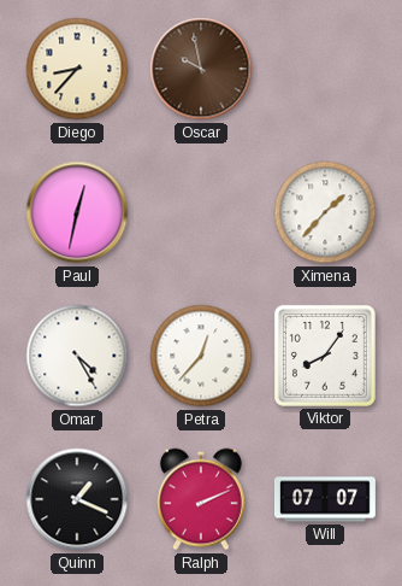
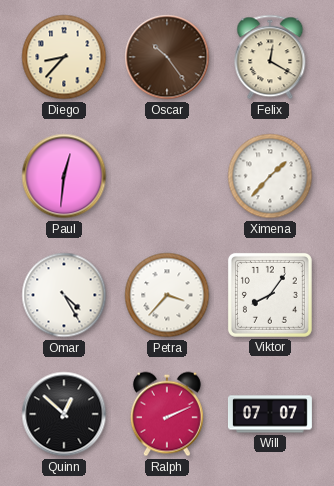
Oscar: 9:58 -> 10:24
Felix: none -> 12:20
Paul: 12:32 -> 12:31
Petra: 12:37 -> 3:37
Quinn: 1:19 -> 12:52
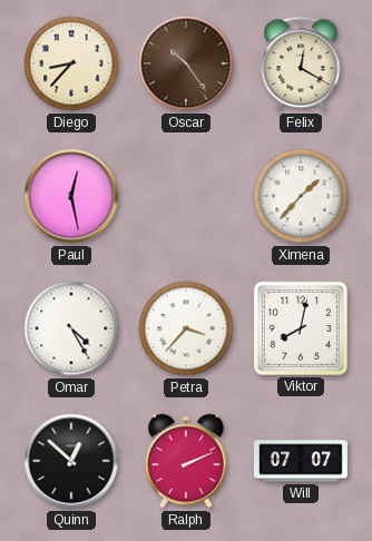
Paul: 12:31 -> 12:28
Viktor: 8:06 -> 8:02
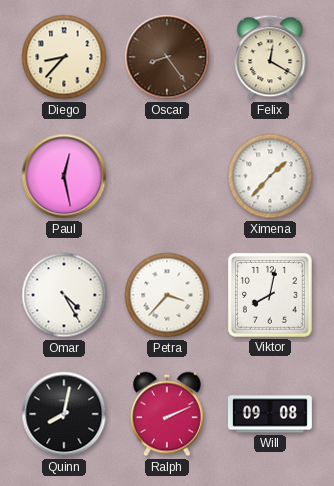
Oscar: 10:24 -> 8:24
Quinn: 12:52 -> 8:02
Will: 07:07 -> 09:08
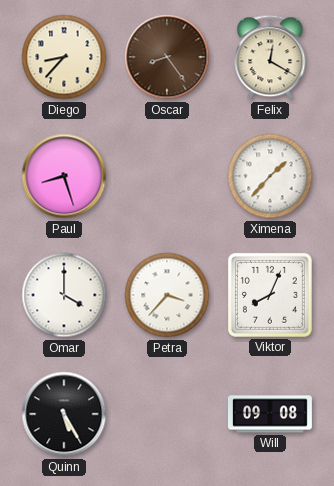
Paul: 12:28 -> 8:27
Omar: 4:25 -> 4:00
Viktor: 8:02 -> 8:04
Quinn: 8:02 -> 5:25
Ralph: 2:11 -> none
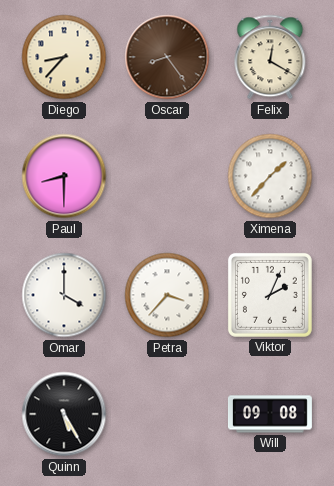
Paul: 8:27 -> 8:30
Viktor: 8:04 -> 2:04
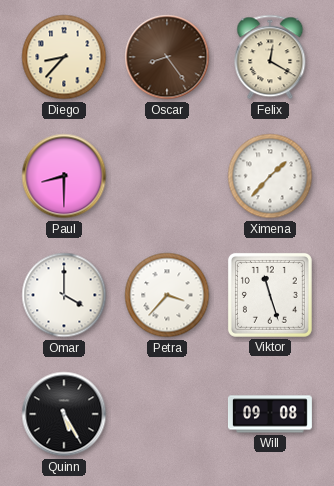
Viktor: 2:04 -> 11:27
